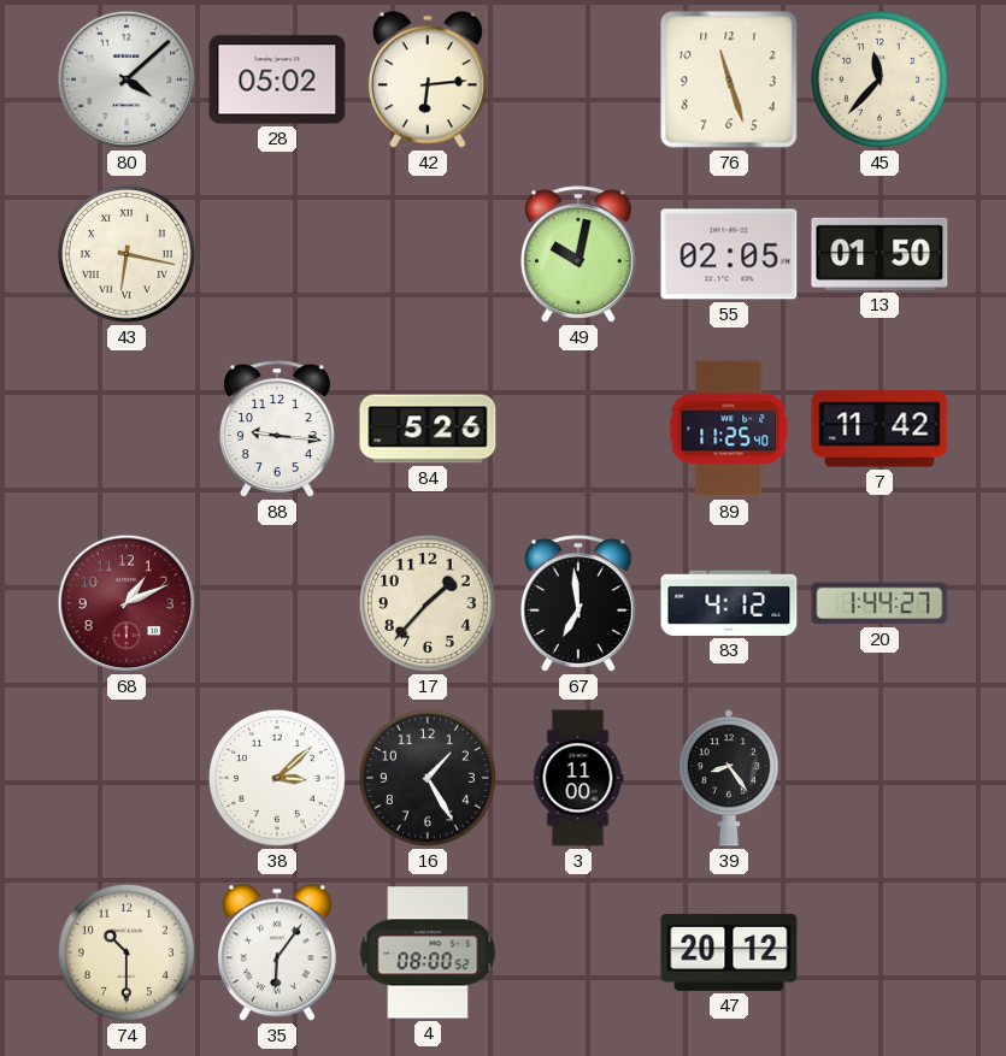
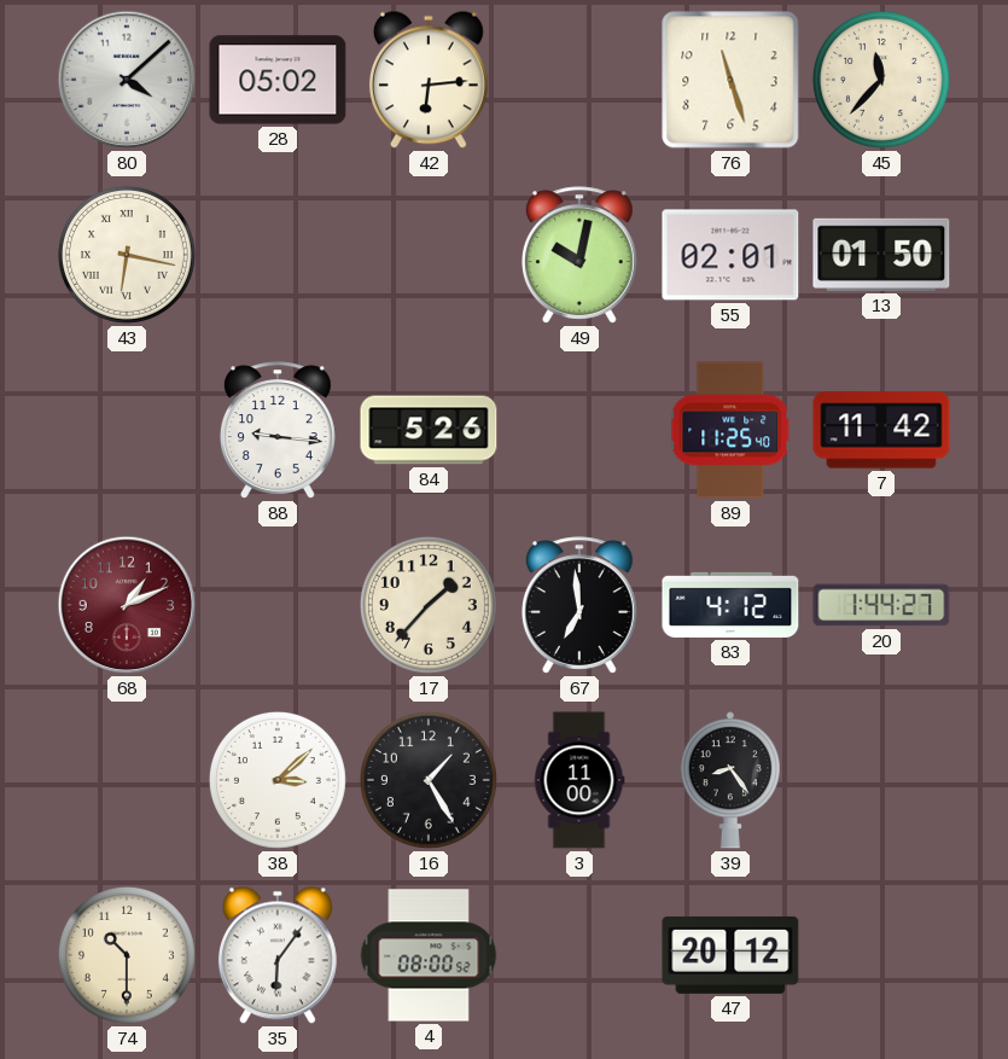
55: 02:05 -> 02:01
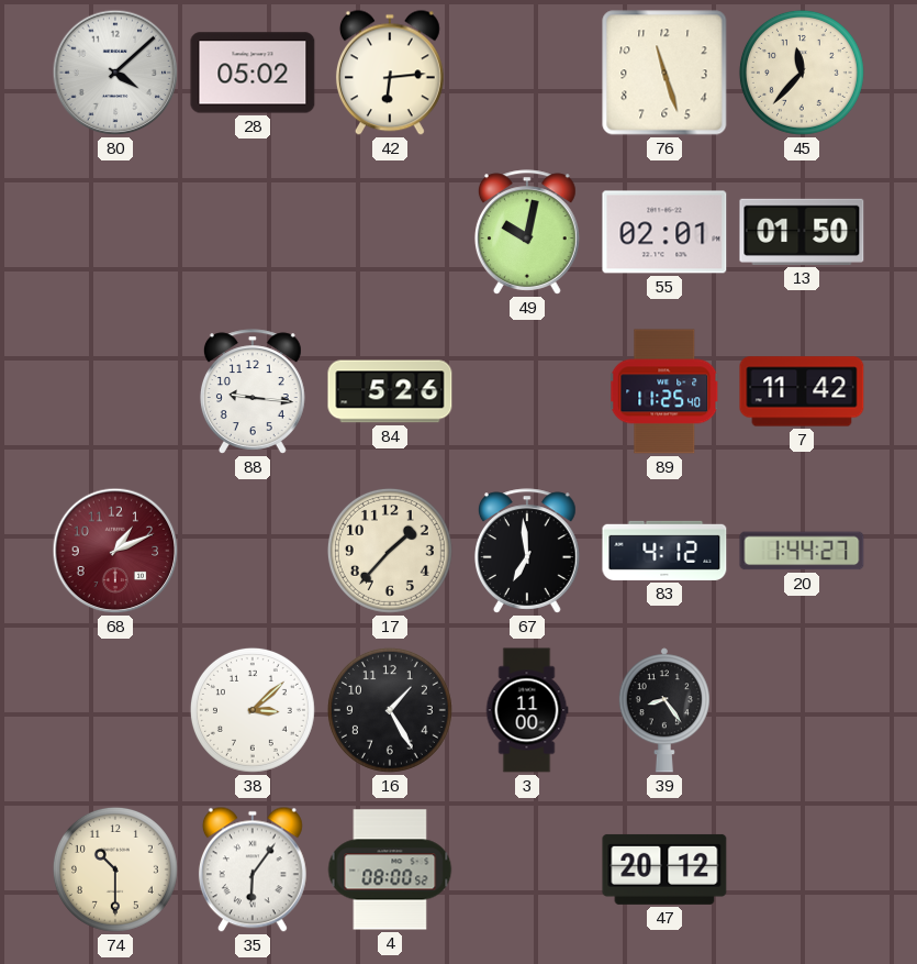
43: 6:17 -> none
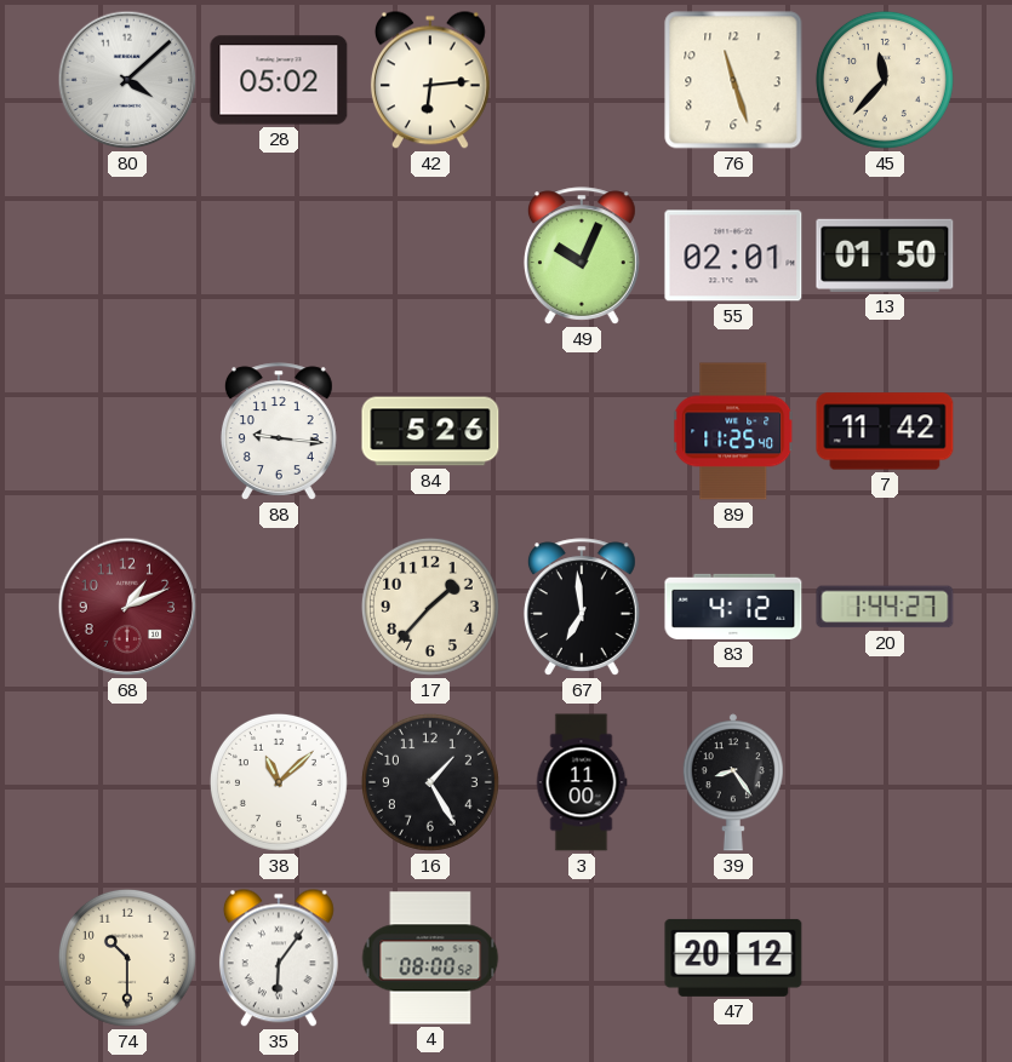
49: 10:02 -> 10:04
38: 3:08 -> 11:08
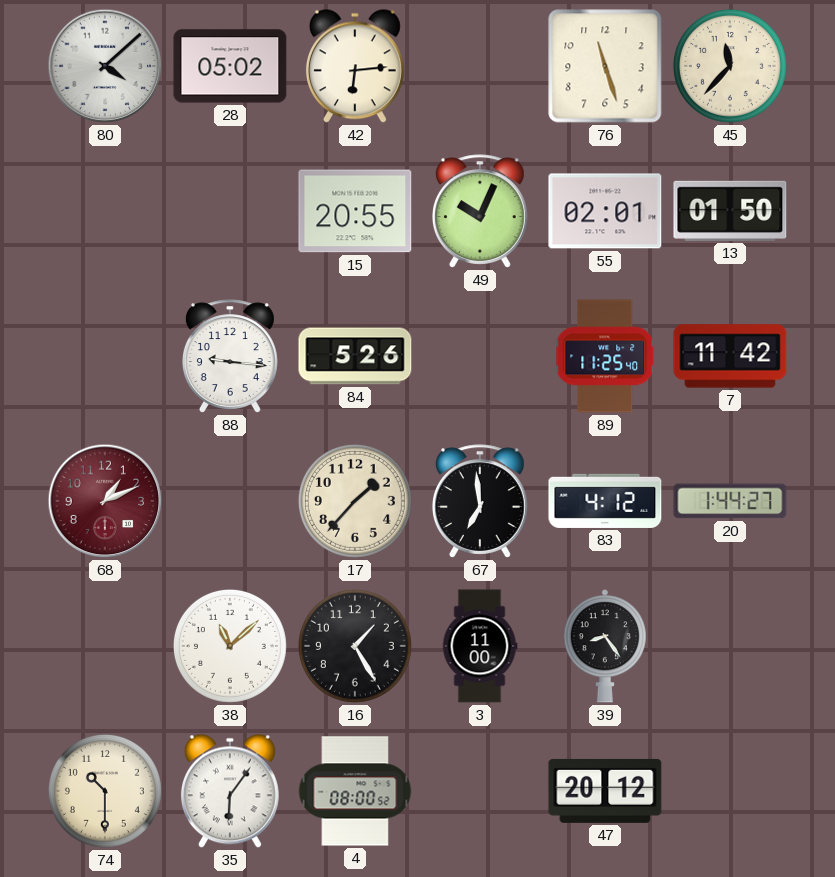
15: none -> 20:55
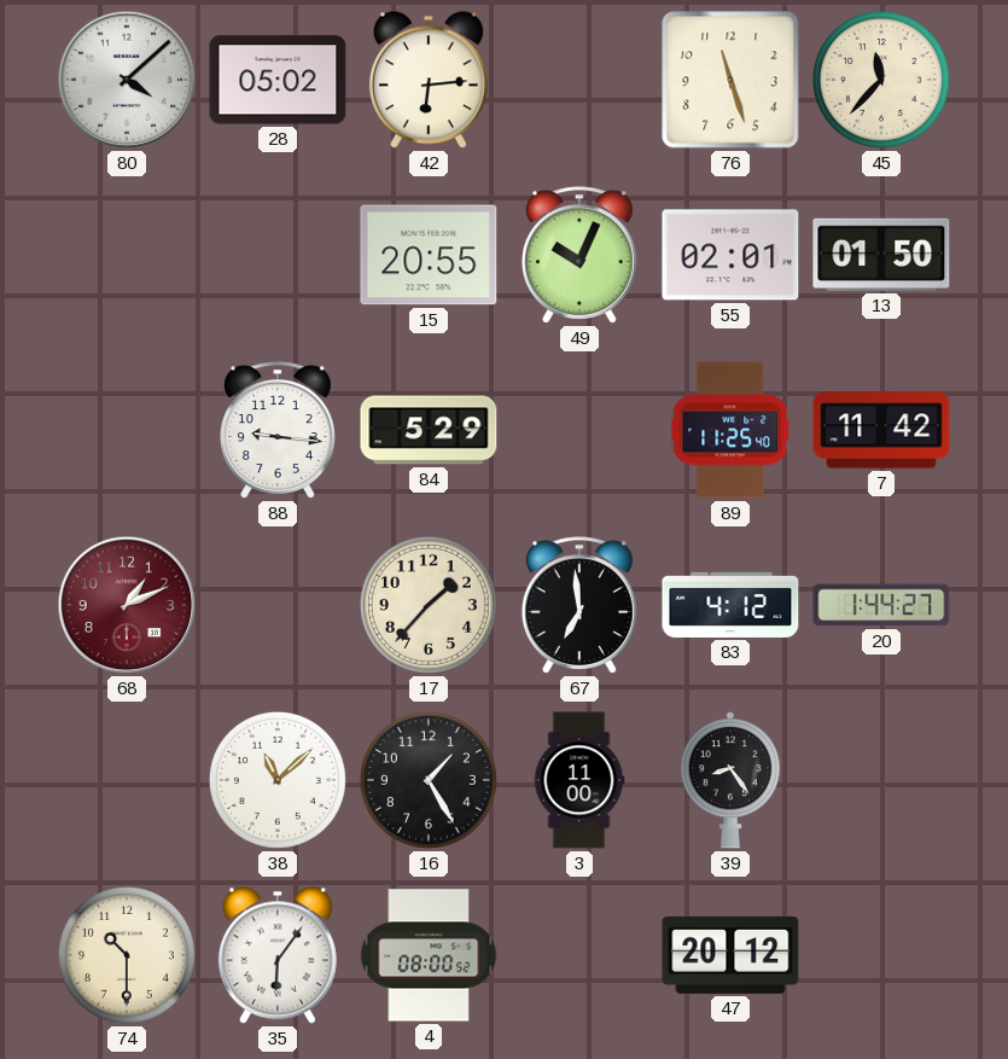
84: 5:26 -> 5:29
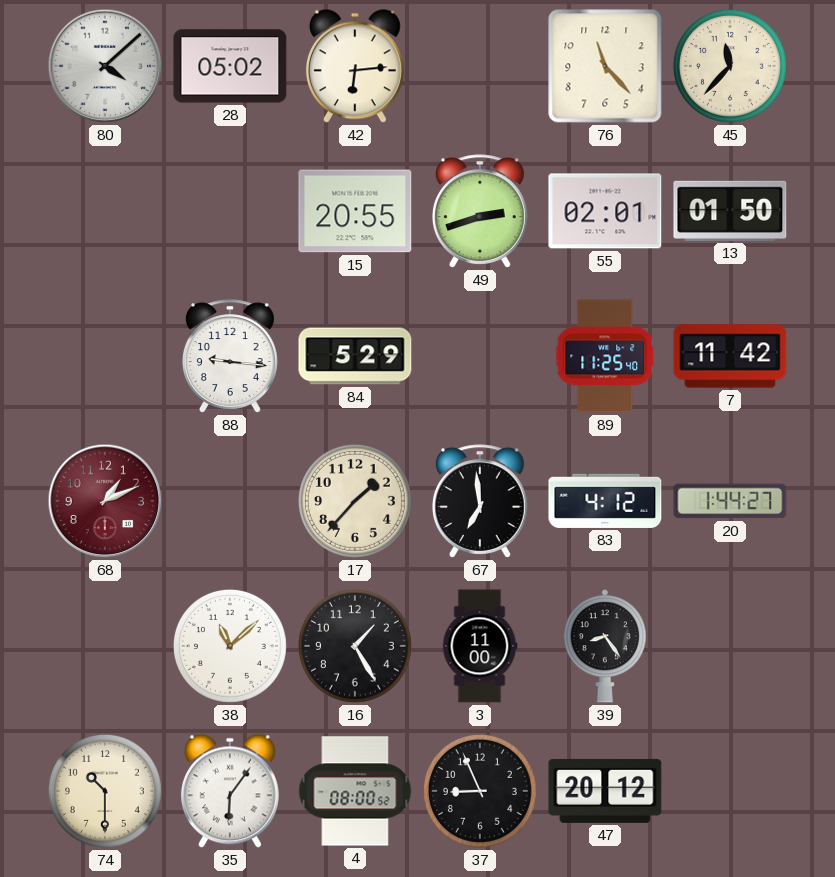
76: 11:27 -> 11:23
49: 10:04 -> 2:42
37: none -> 8:56
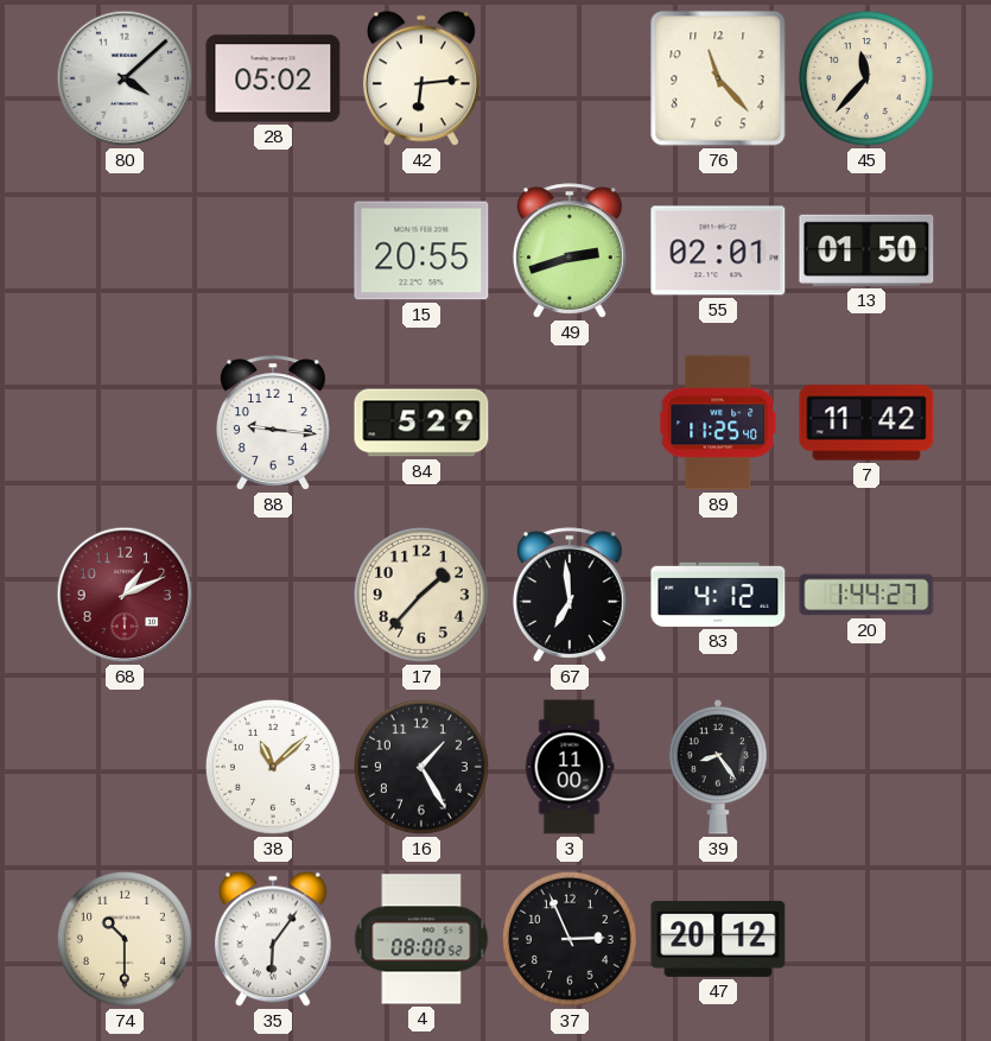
37: 8:56 -> 2:56
